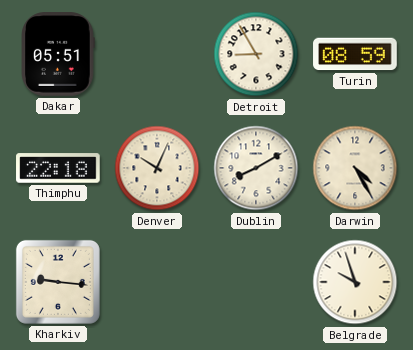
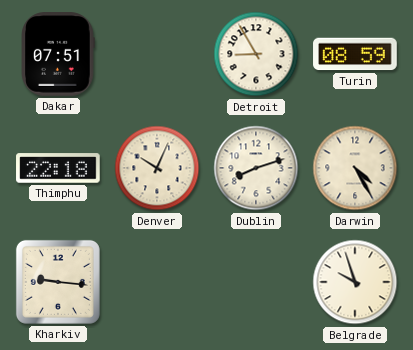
Dakar: 05:51 -> 07:51
Dublin: 8:10 -> 8:12
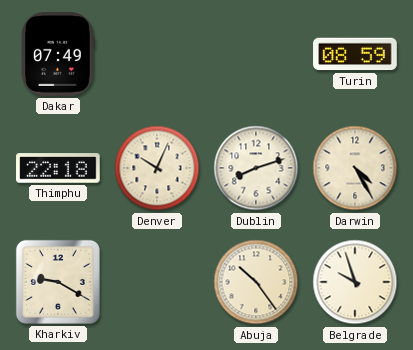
Dakar: 07:51 -> 07:49
Detroit: 8:55 -> none
Kharkiv: 9:16 -> 9:20
Abuja: none -> 10:24
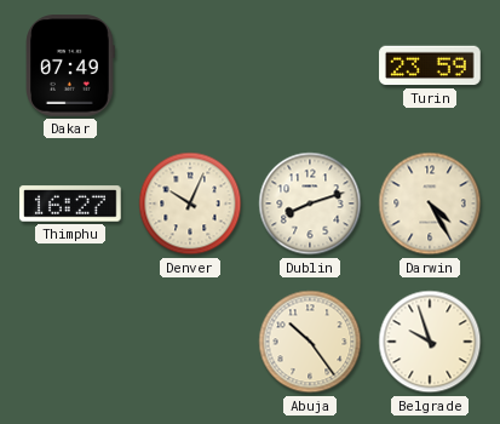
Turin: 08:59 -> 23:59
Thimphu: 22:18 -> 16:27
Kharkiv: 9:20 -> none
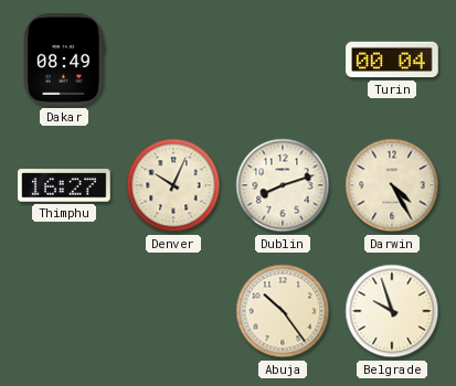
Dakar: 07:49 -> 08:49
Turin: 23:59 -> 00:04
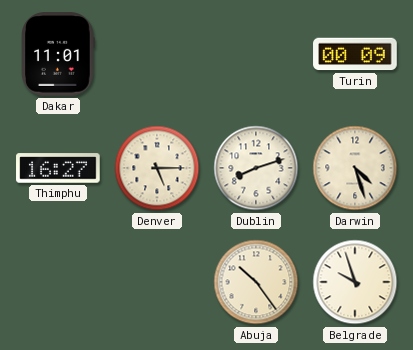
Dakar: 08:49 -> 11:01
Turin: 00:04 -> 00:09
Denver: 10:04 -> 5:15
Darwin: 4:25 -> 4:27
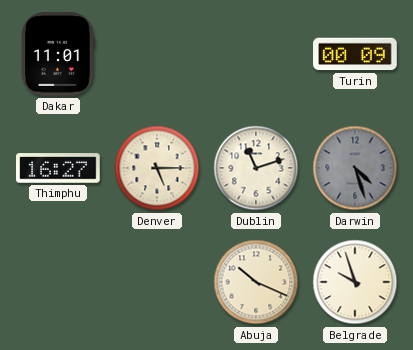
Dublin: 8:12 -> 11:12
Darwin dial: cream -> grey
Abuja: 10:24 -> 10:19
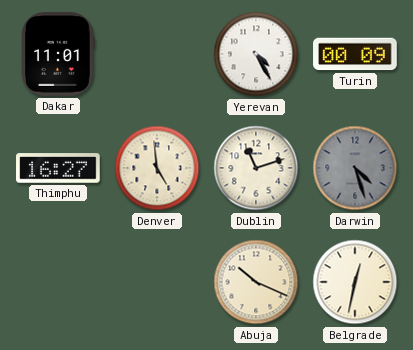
Yerevan: none -> 4:25
Denver: 5:15 -> 4:59
Belgrade: 9:57 -> 12:32
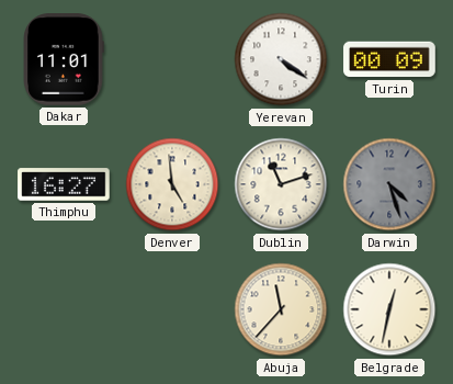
Yerevan: 4:25 -> 4:21
Abuja: 10:19 -> 11:37
